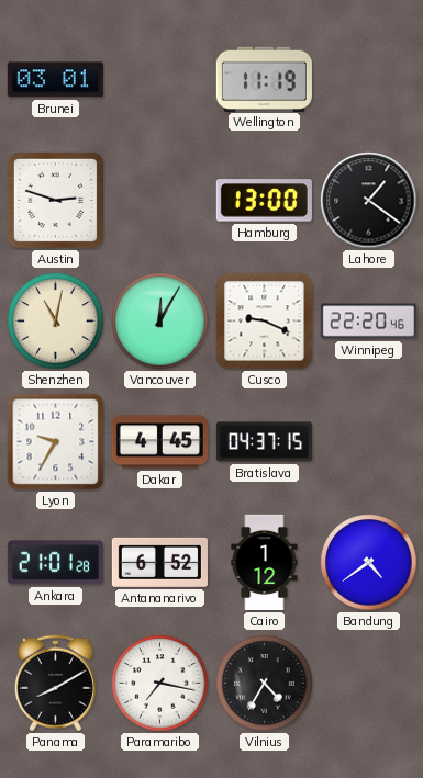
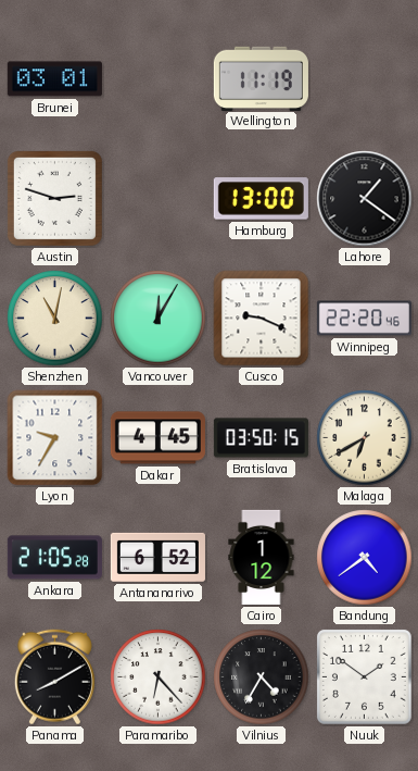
Bratislava: 04:37 -> 03:50
Malaga: none -> 6:40
Ankara: 21:01 -> 21:05
Paramaribo: 7:17 -> 6:23
Nuuk: none -> 1:51
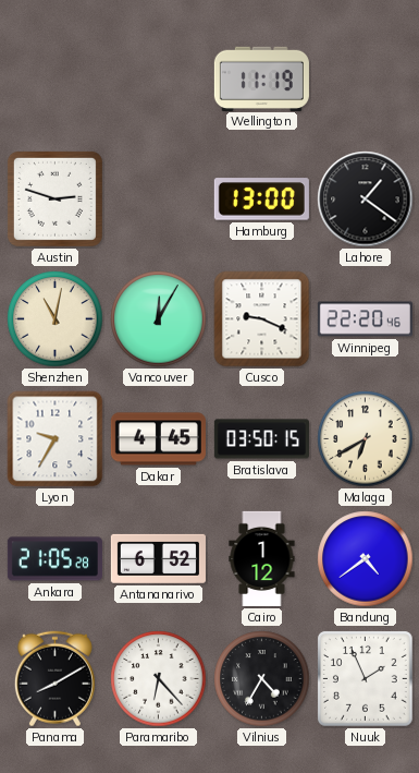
Brunei: 03:01 -> none
Nuuk: 1:51 -> 1:56
